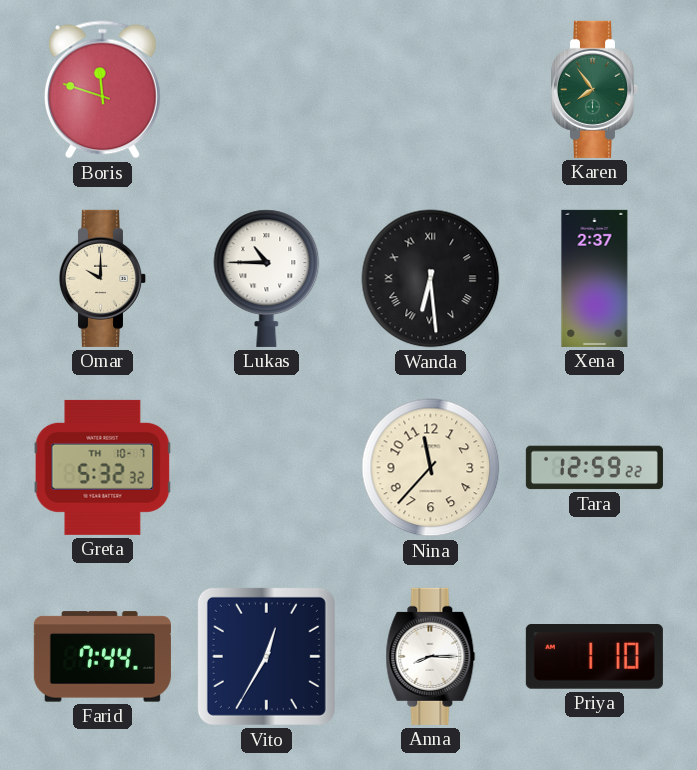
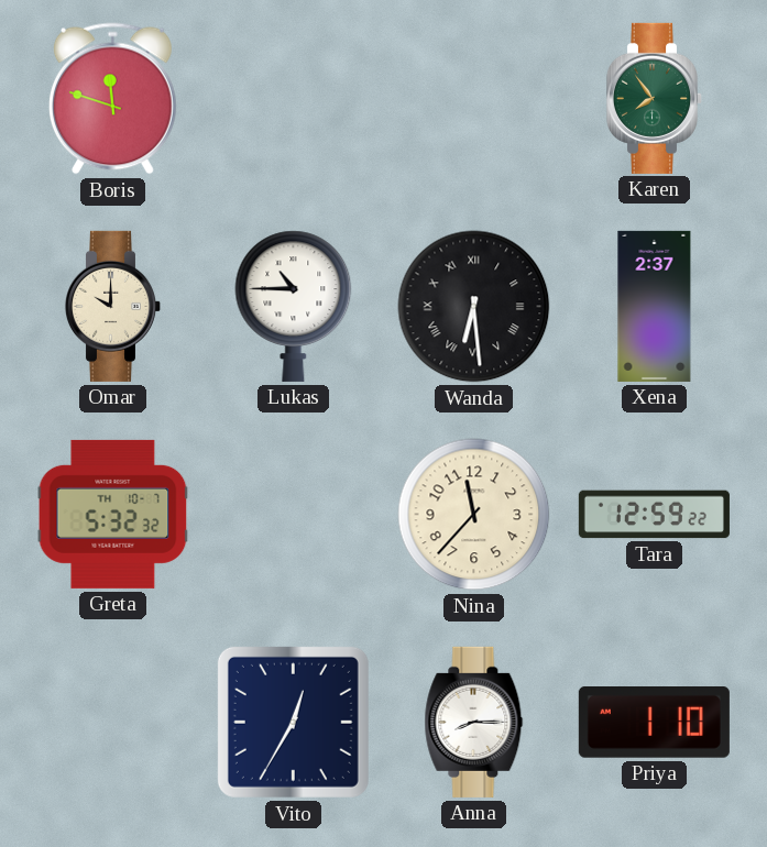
Farid: 7:44 -> none
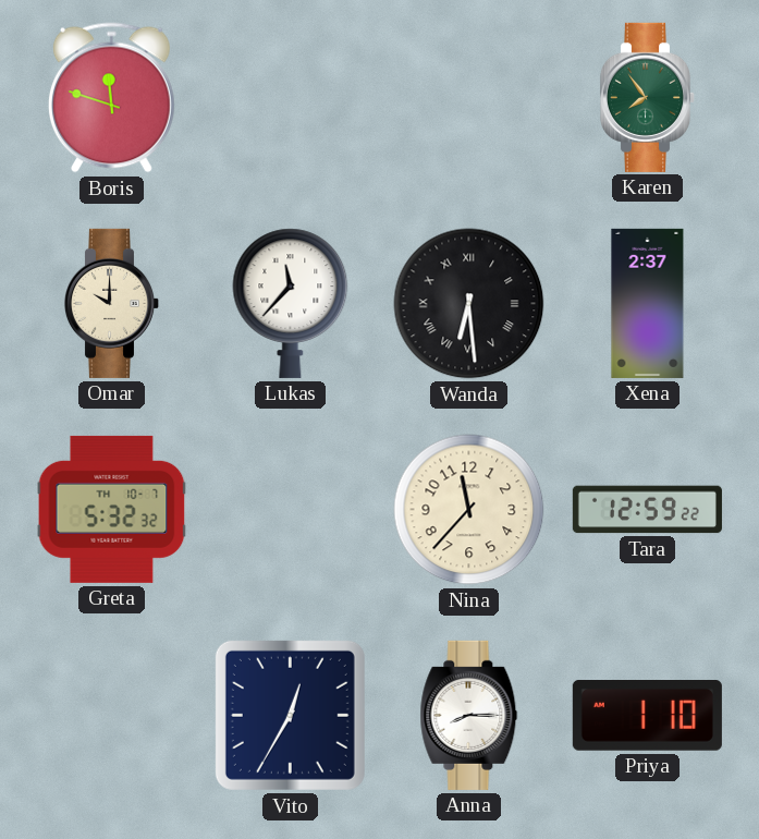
Lukas: 10:45 -> 11:37
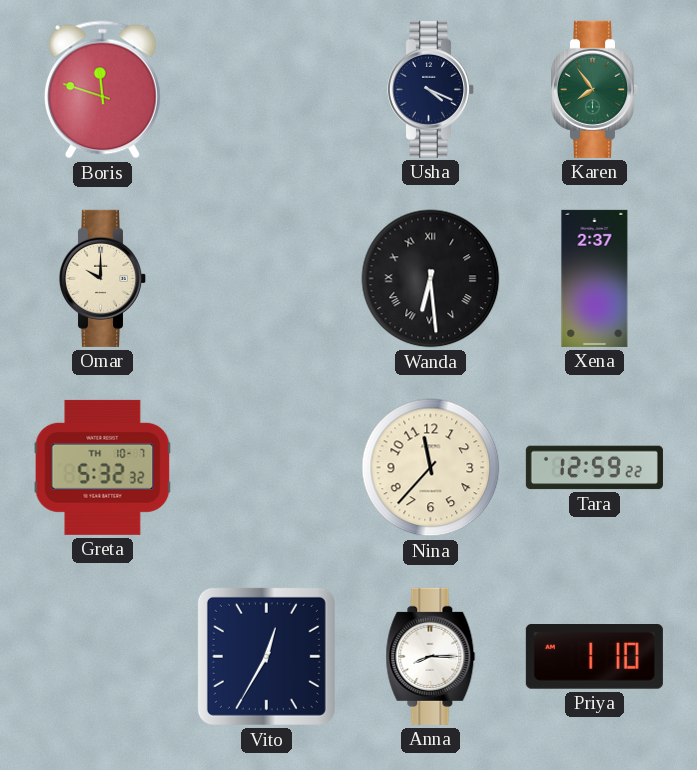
Usha: none -> 4:19
Lukas: 11:37 -> none
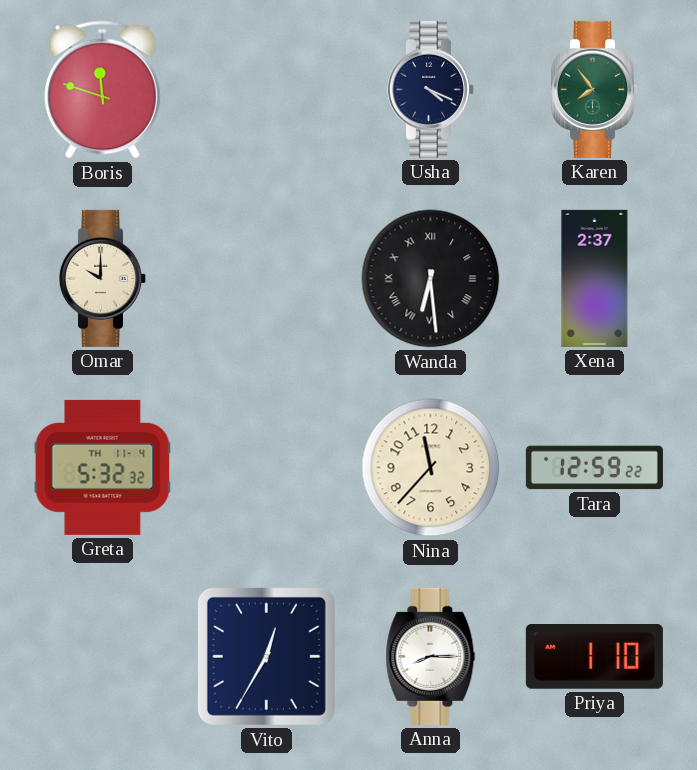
Greta date: TH 10-7 -> TH 11-4
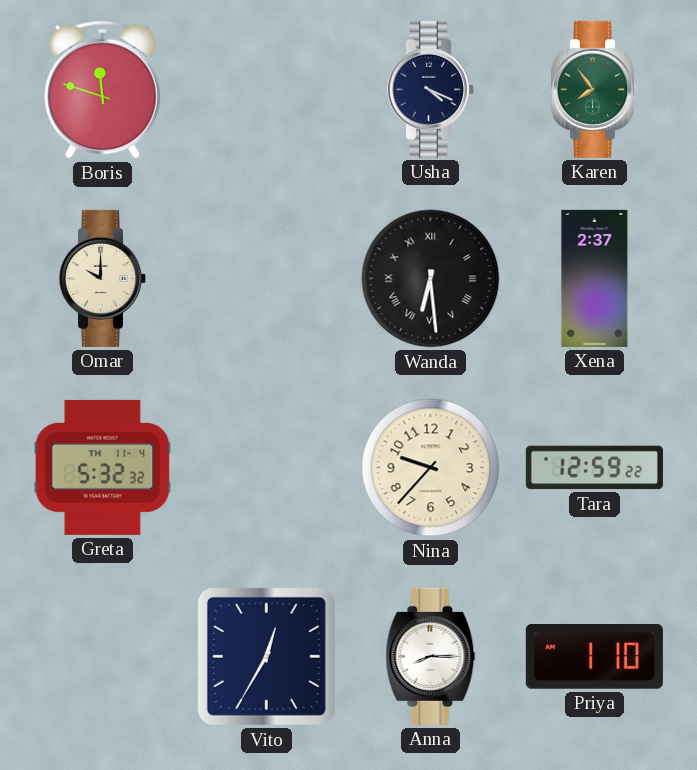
Nina: 11:37 -> 9:37
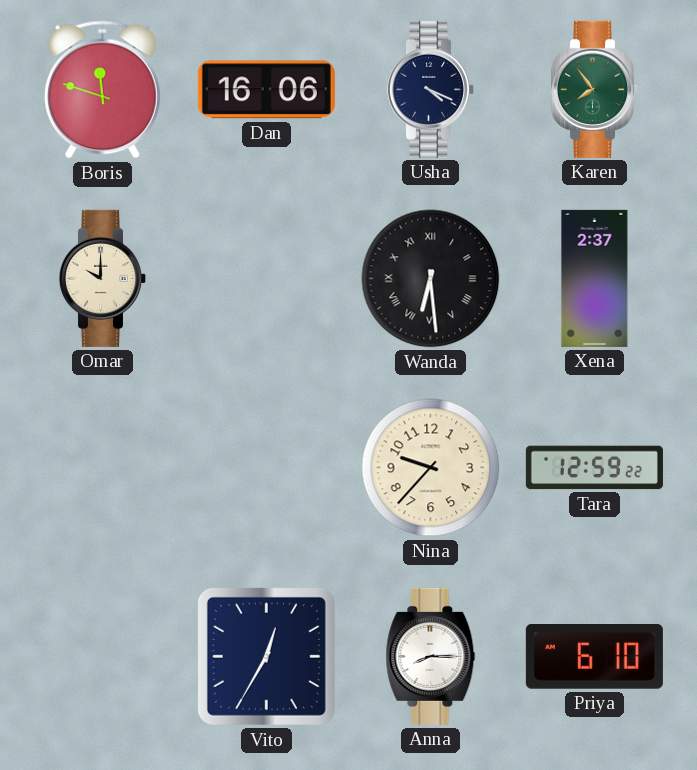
Dan: none -> 16:06
Greta: 5:32 -> none
Priya: 1:10 -> 6:10
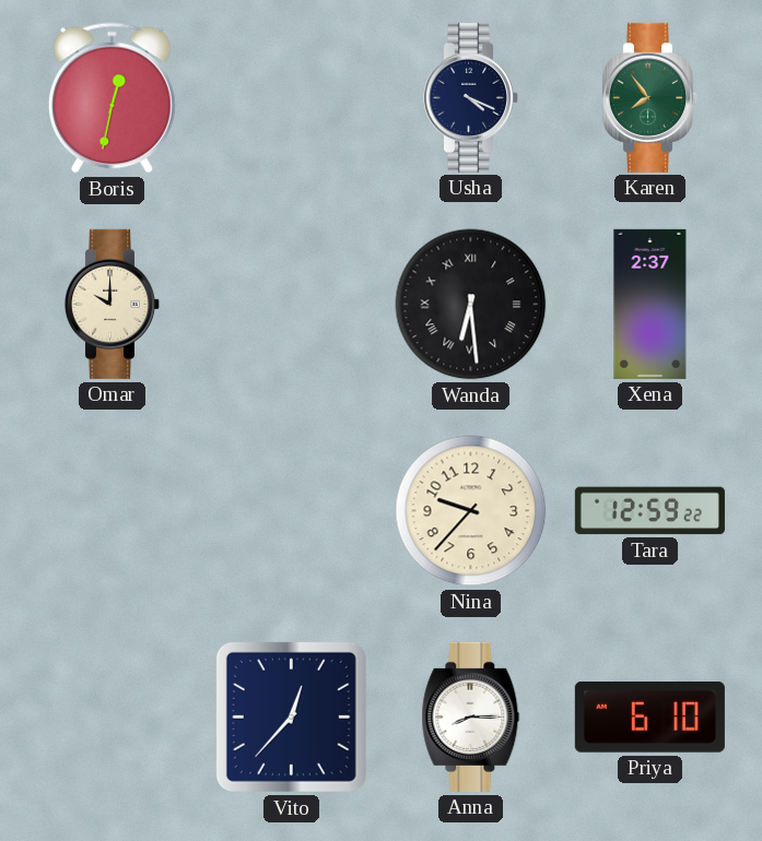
Boris: 11:48 -> 12:32
Dan: 16:06 -> none
Vito: 12:35 -> 12:37
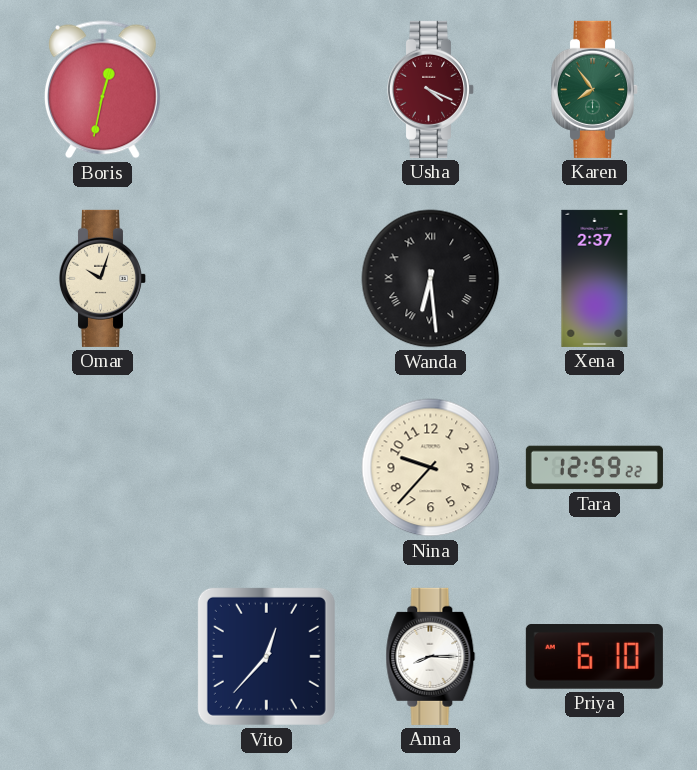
Usha dial: navy -> burgundy
Omar: 10:00 -> 10:03
